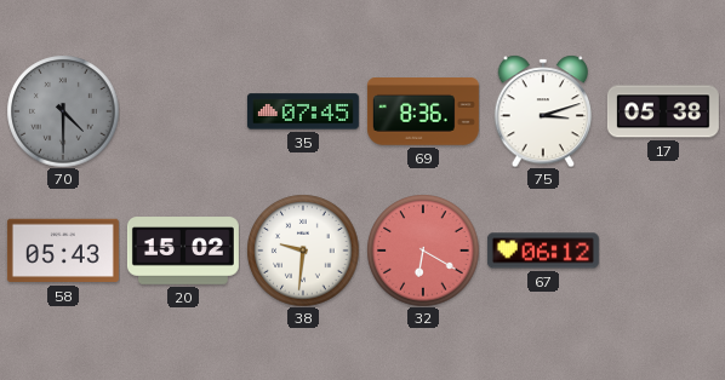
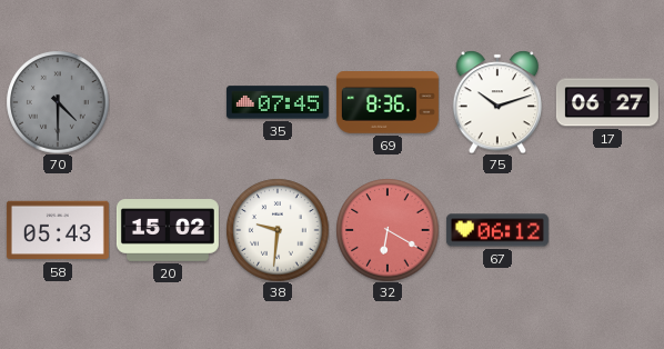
75: 3:12 -> 10:12
17: 05:38 -> 06:27
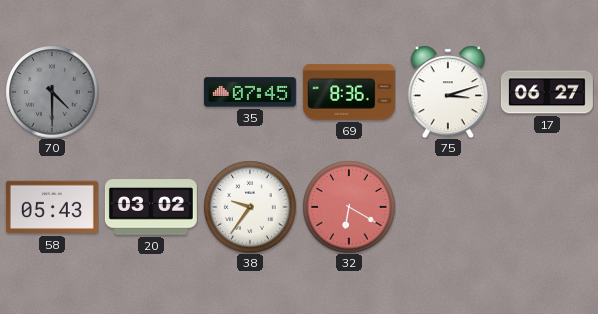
75: 10:12 -> 3:12
20: 15:02 -> 03:02
38: 9:31 -> 9:36
67: 06:12 -> none
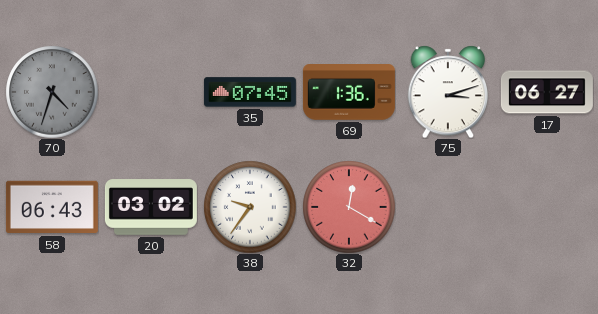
70: 4:30 -> 4:33
69: 8:36 -> 1:36
58: 05:43 -> 06:43
32: 6:20 -> 12:20
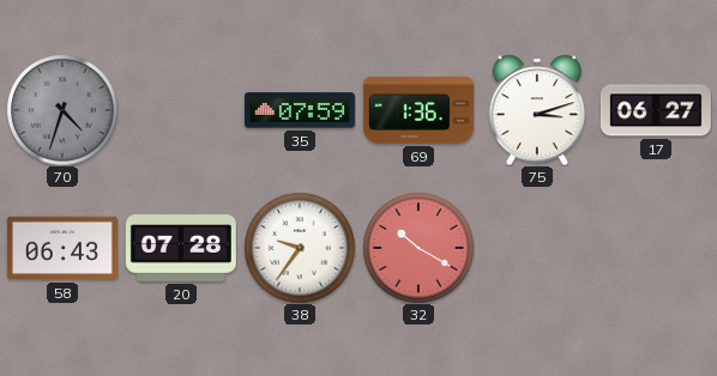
35: 07:45 -> 07:59
20: 03:02 -> 07:28
32: 12:20 -> 10:20
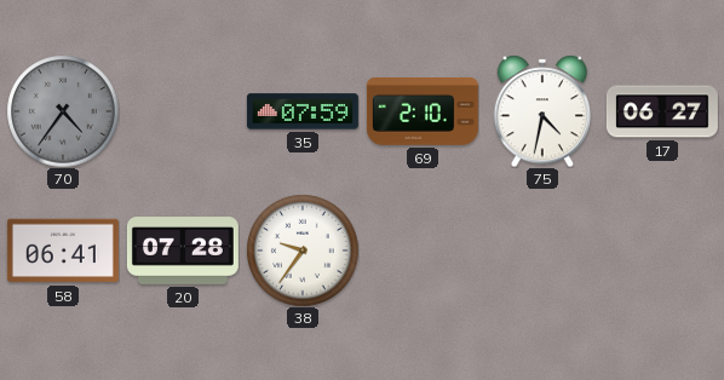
70: 4:33 -> 4:36
69: 1:36 -> 2:10
75: 3:12 -> 4:32
58: 06:43 -> 06:41
32: 10:20 -> none
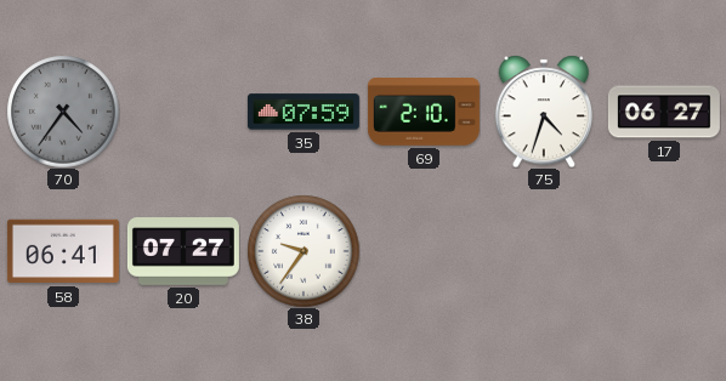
75: 4:32 -> 4:33
20: 07:28 -> 07:27
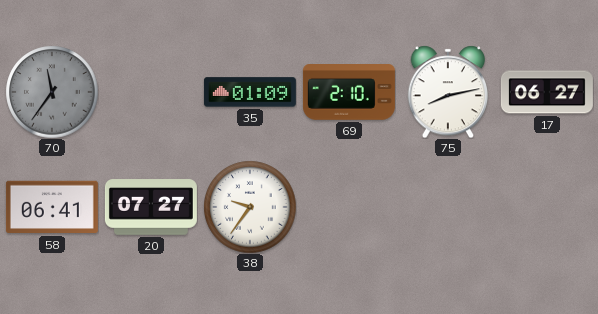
70: 4:36 -> 11:36
35: 07:59 -> 01:09
75: 4:33 -> 8:13
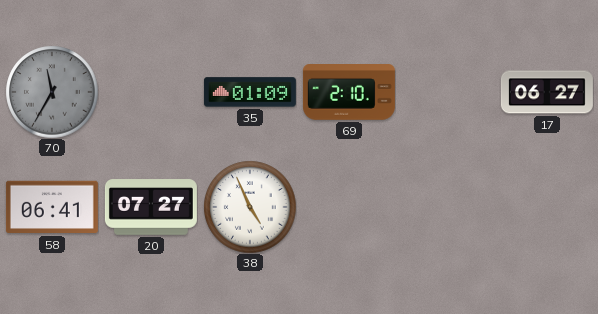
70: 11:36 -> 11:35
75: 8:13 -> none
38: 9:36 -> 4:56
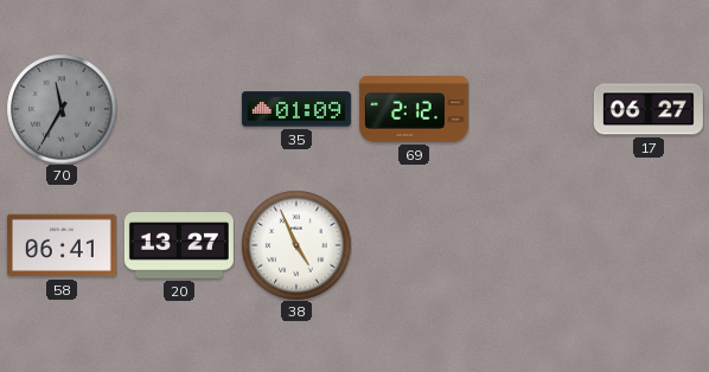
69: 2:10 -> 2:12
20: 07:27 -> 13:27
